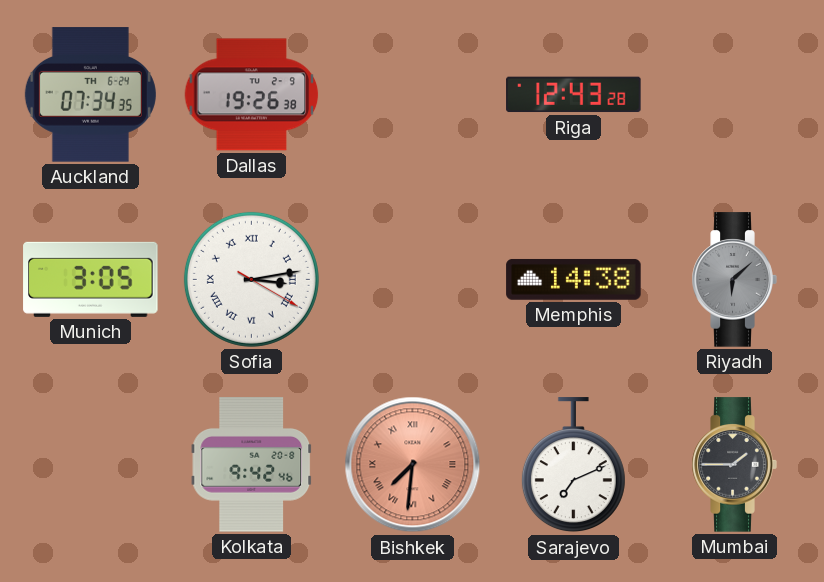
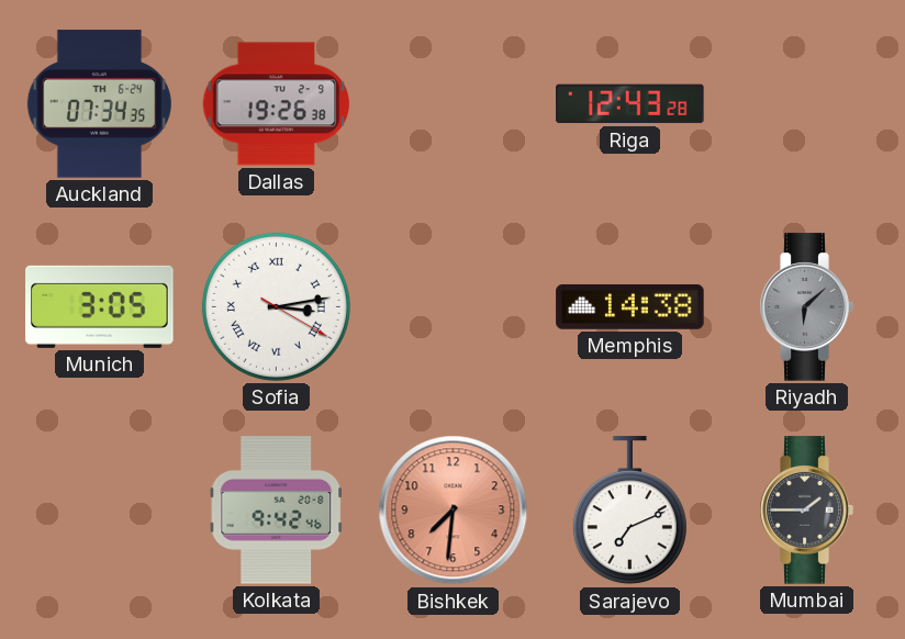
Bishkek numerals: Roman -> Arabic
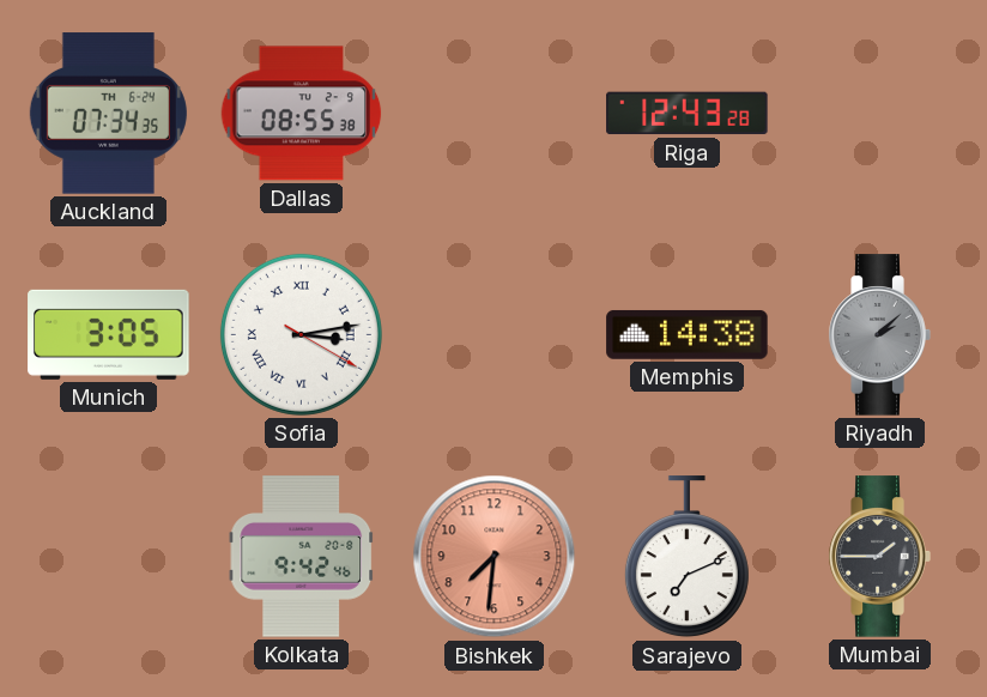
Dallas: 19:26 -> 08:55
Riyadh: 6:08 -> 2:08
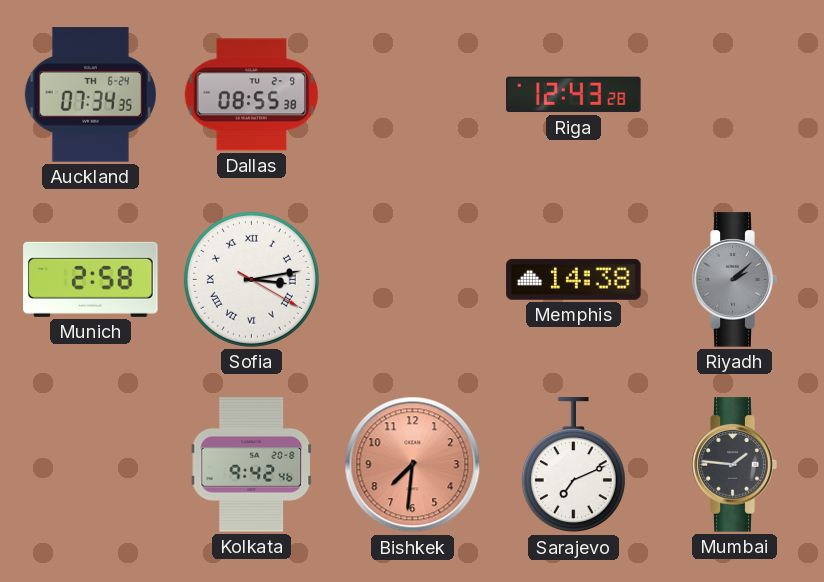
Munich: 3:05 -> 2:58
Mumbai: 1:45 -> 1:46
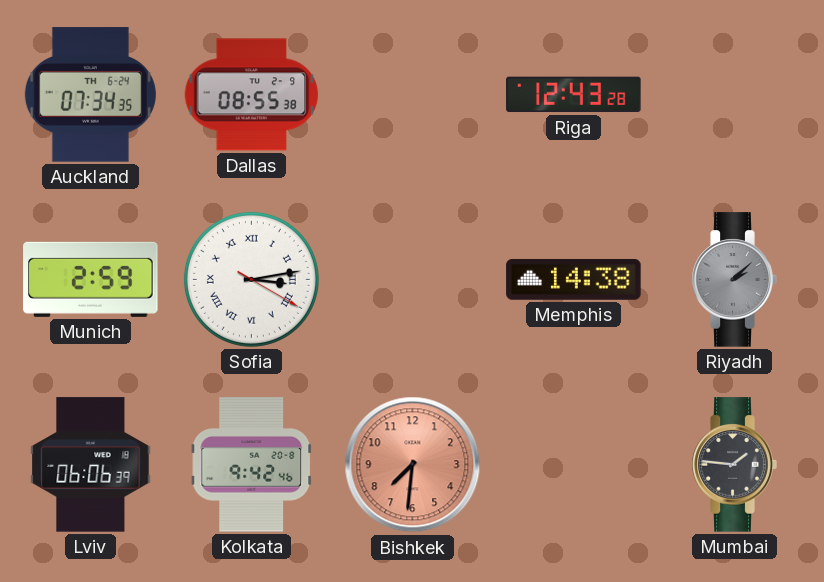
Munich: 2:58 -> 2:59
Lviv: none -> 06:06
Sarajevo: 7:11 -> none
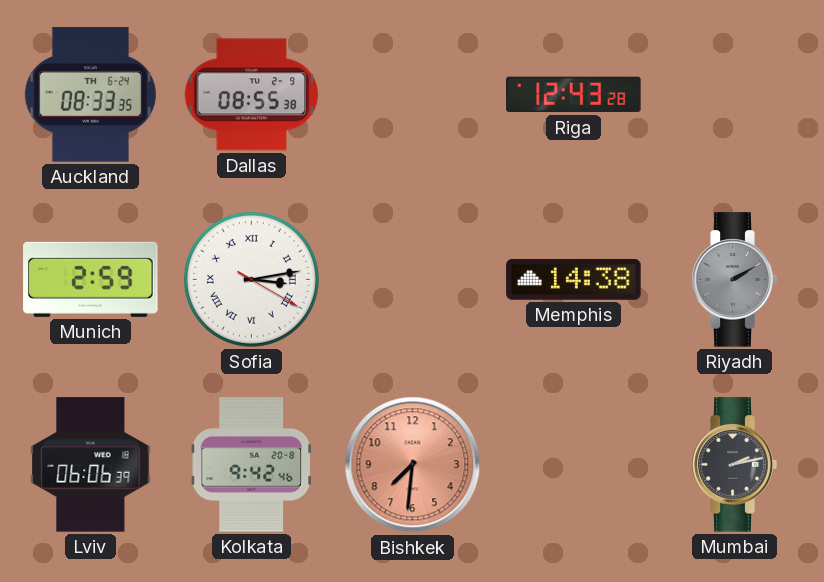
Auckland: 07:34 -> 08:33
Riyadh: 2:08 -> 2:10
Mumbai: 1:46 -> 2:13
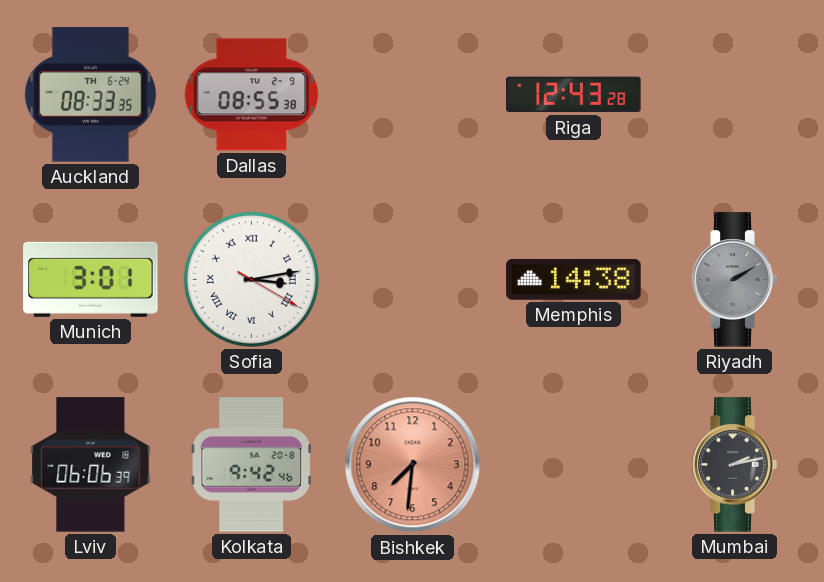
Munich: 2:59 -> 3:01
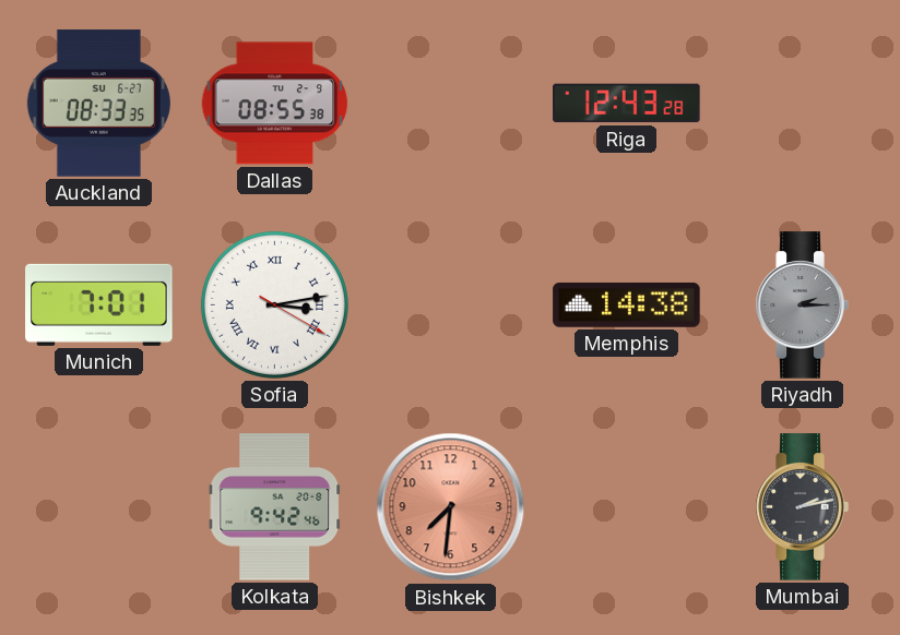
Auckland date: TH 6-24 -> SU 6-27
Munich: 3:01 -> 7:01
Riyadh: 2:10 -> 2:15
Lviv: 06:06 -> none
